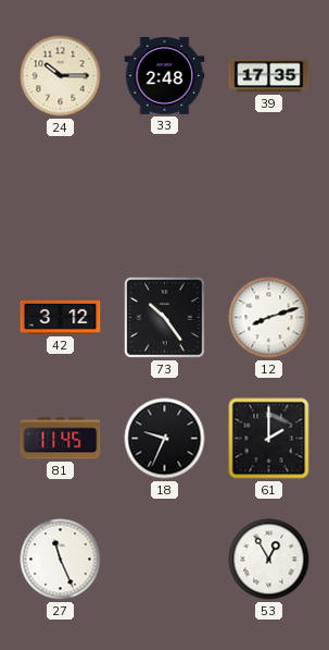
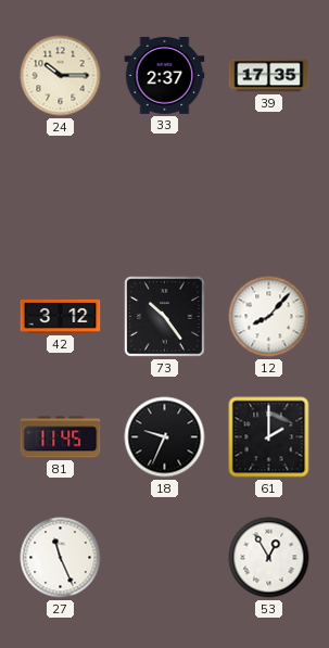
33: 2:48 -> 2:37
12: 8:12 -> 8:07
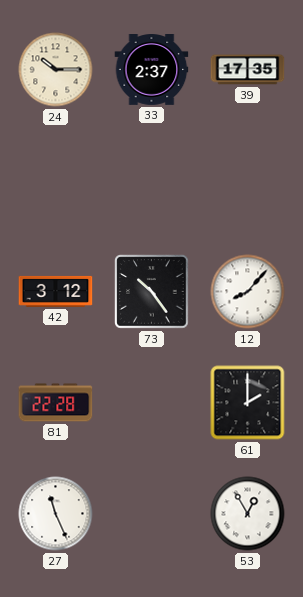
81: 11:45 -> 22:28
18: 9:34 -> none
